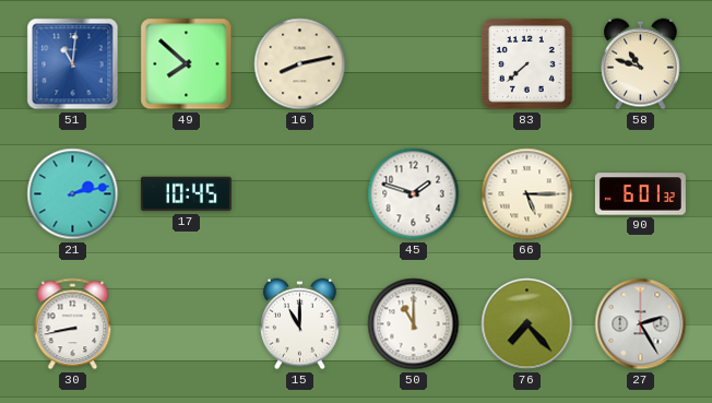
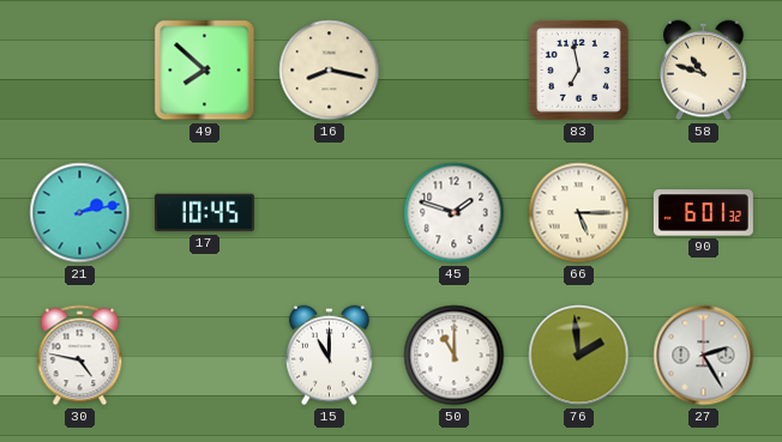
51: 11:01 -> none
16: 8:13 -> 8:17
83: 7:38 -> 6:58
30: 8:43 -> 4:47
76: 7:23 -> 1:59
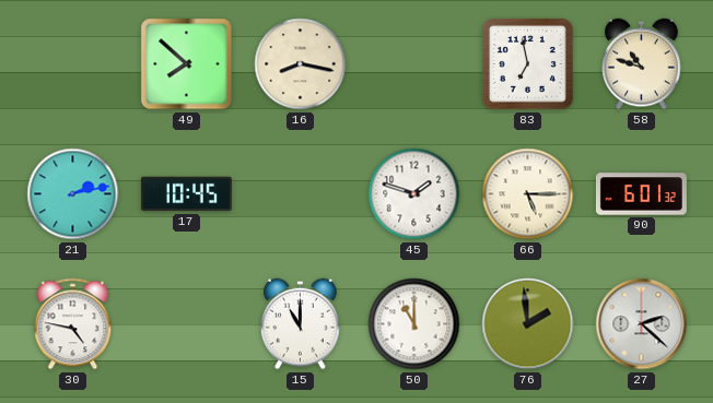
27: 2:25 -> 2:22
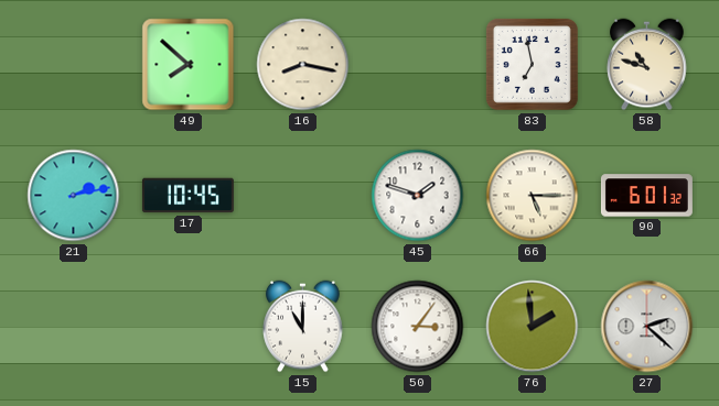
30: 4:47 -> none
50: 11:00 -> 3:06
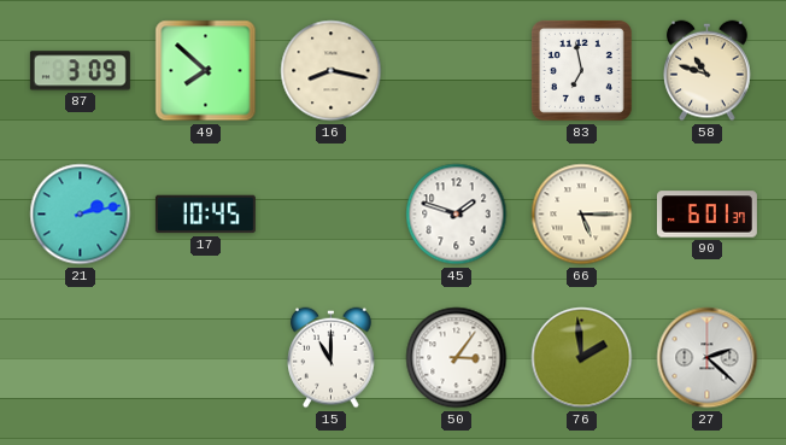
87: none -> 3:09
90: 6:01:32 -> 6:01:37
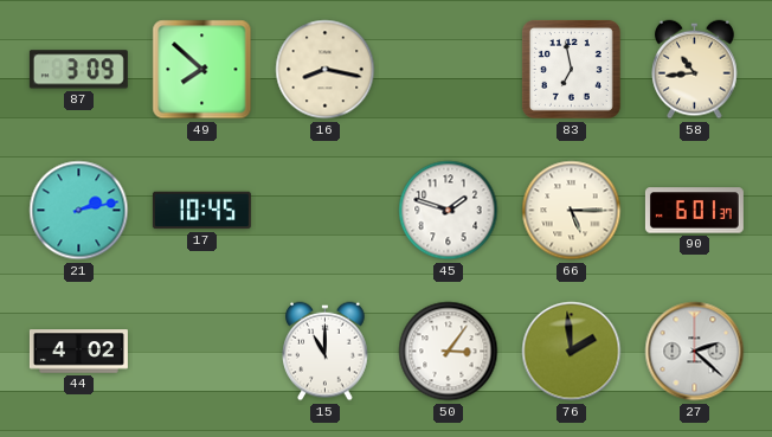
58: 10:48 -> 10:44
44: none -> 4:02
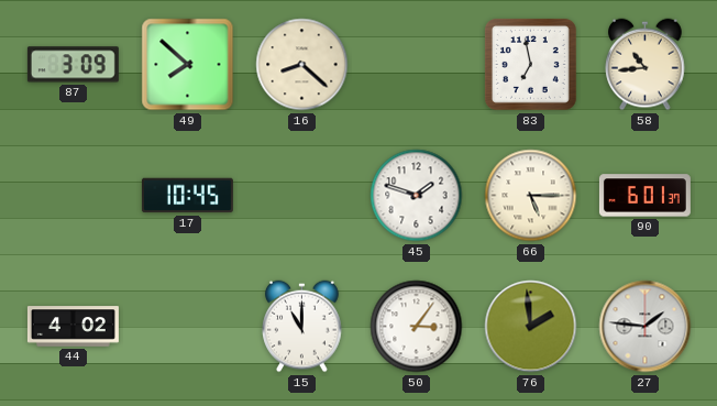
16: 8:17 -> 8:22
21: 2:13 -> none
27: 2:22 -> 1:46
